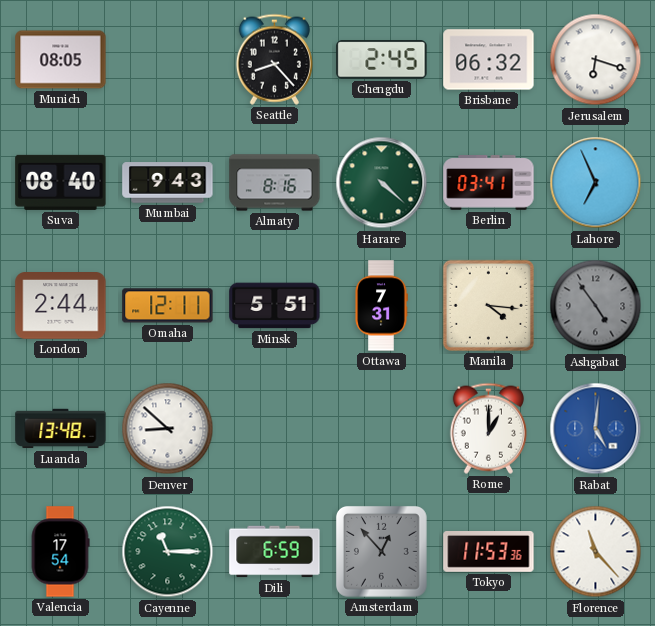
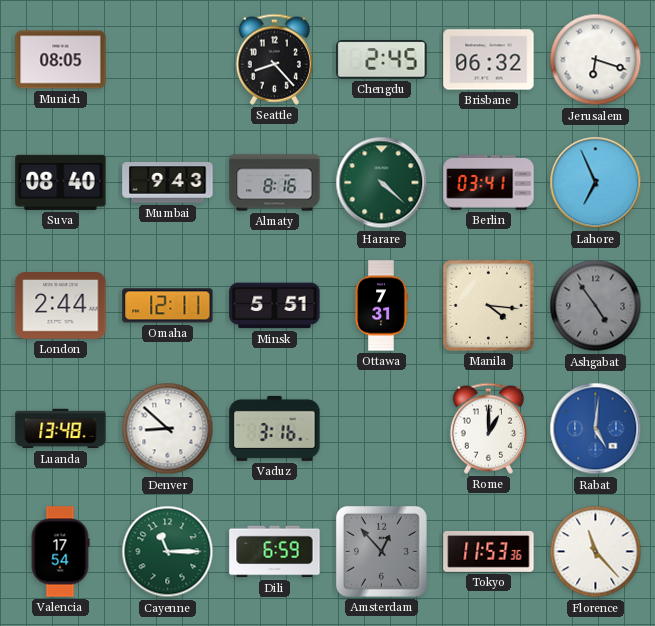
Vaduz: none -> 3:16
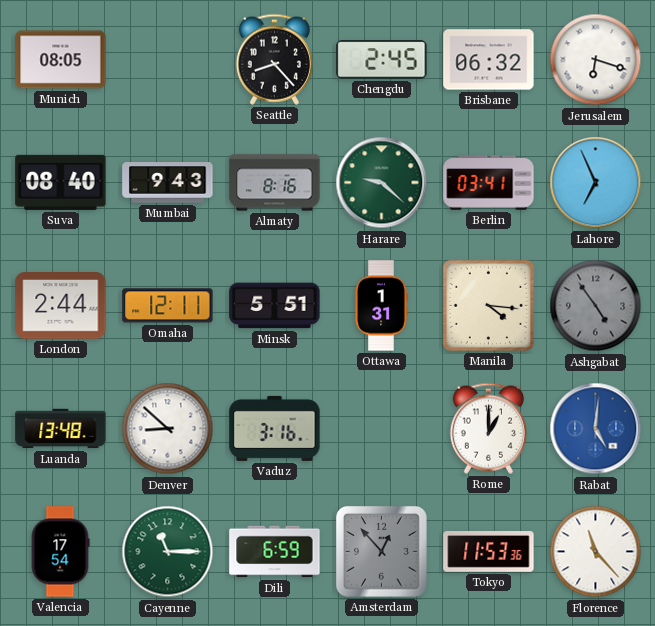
Harare: 4:22 -> 9:22
Ottawa: 7:31 -> 1:31
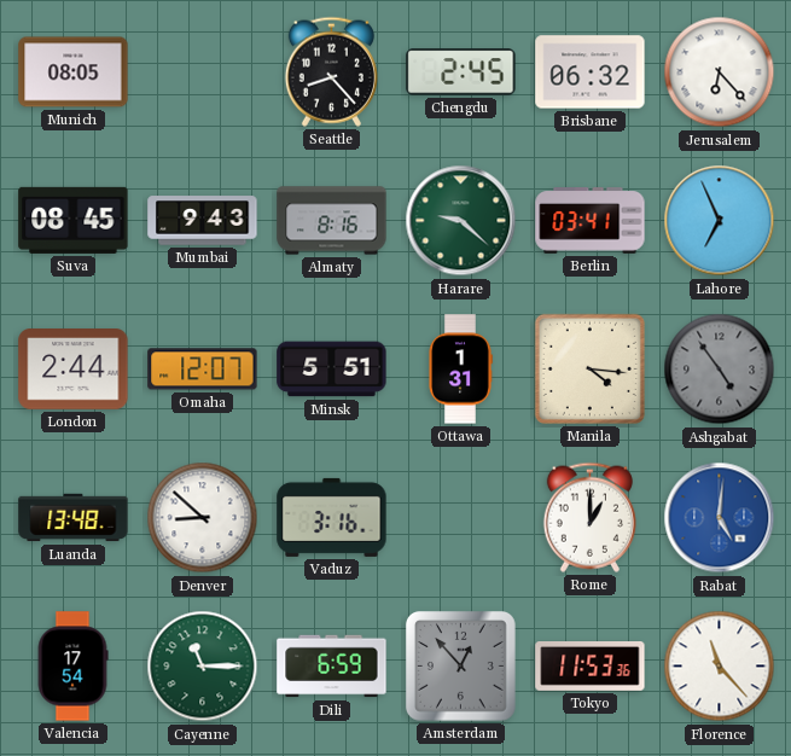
Jerusalem: 6:18 -> 6:23
Suva: 08:40 -> 08:45
Omaha: 12:11 -> 12:07
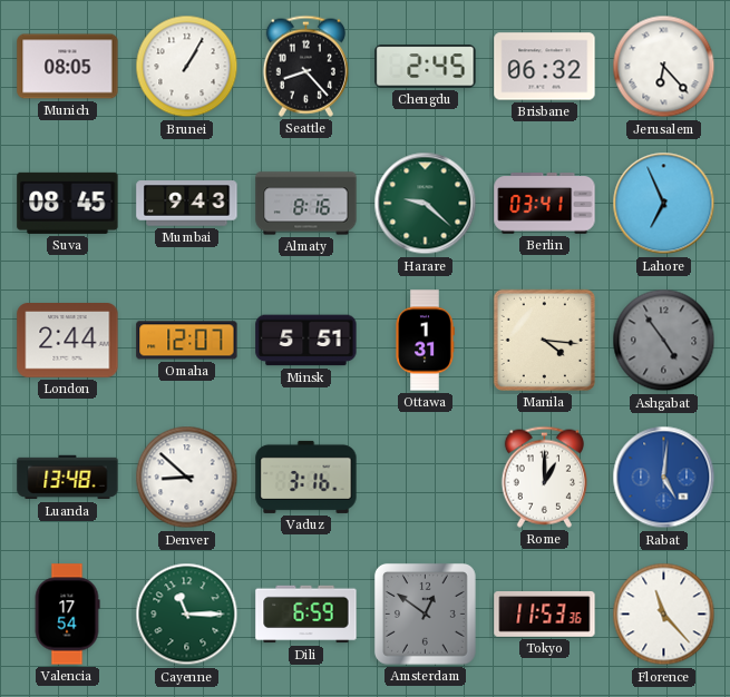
Brunei: none -> 1:05
Amsterdam: 12:53 -> 12:51
